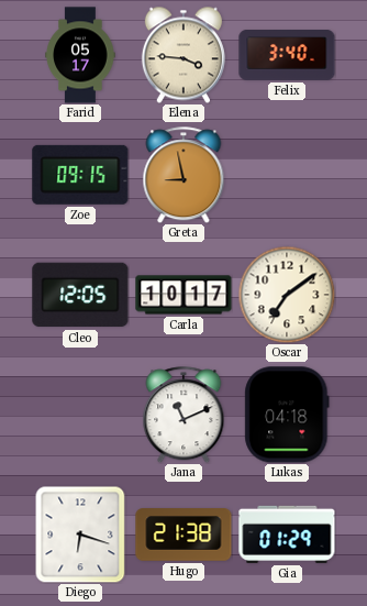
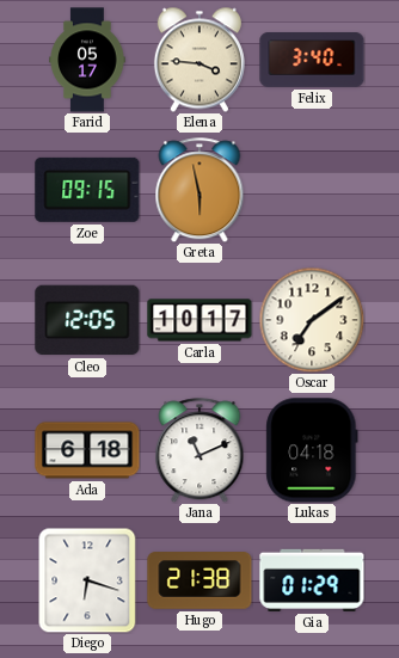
Greta: 8:58 -> 5:58
Ada: none -> 6:18
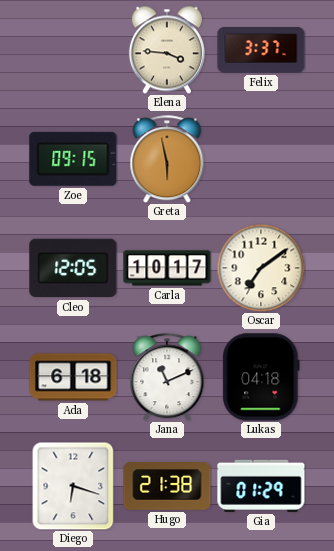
Farid: 05:17 -> none
Felix: 3:40 -> 3:37
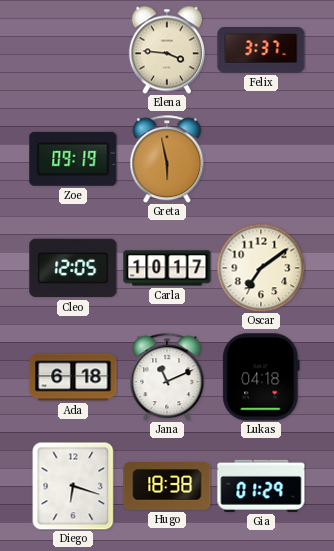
Zoe: 09:15 -> 09:19
Hugo: 21:38 -> 18:38
